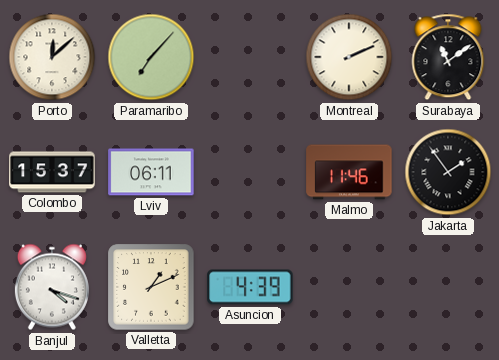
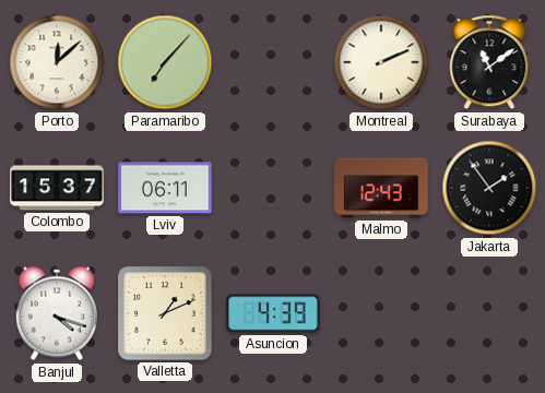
Malmo: 11:46 -> 12:43
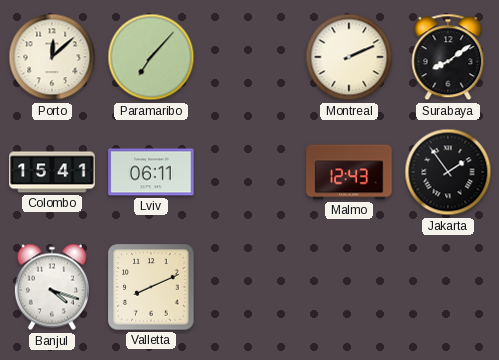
Surabaya: 11:09 -> 8:09
Colombo: 15:37 -> 15:41
Valletta: 1:11 -> 8:11
Asuncion: 4:39 -> none
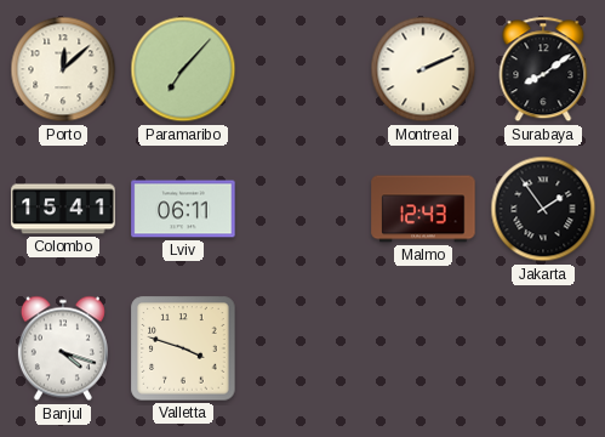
Valletta: 8:11 -> 3:48
